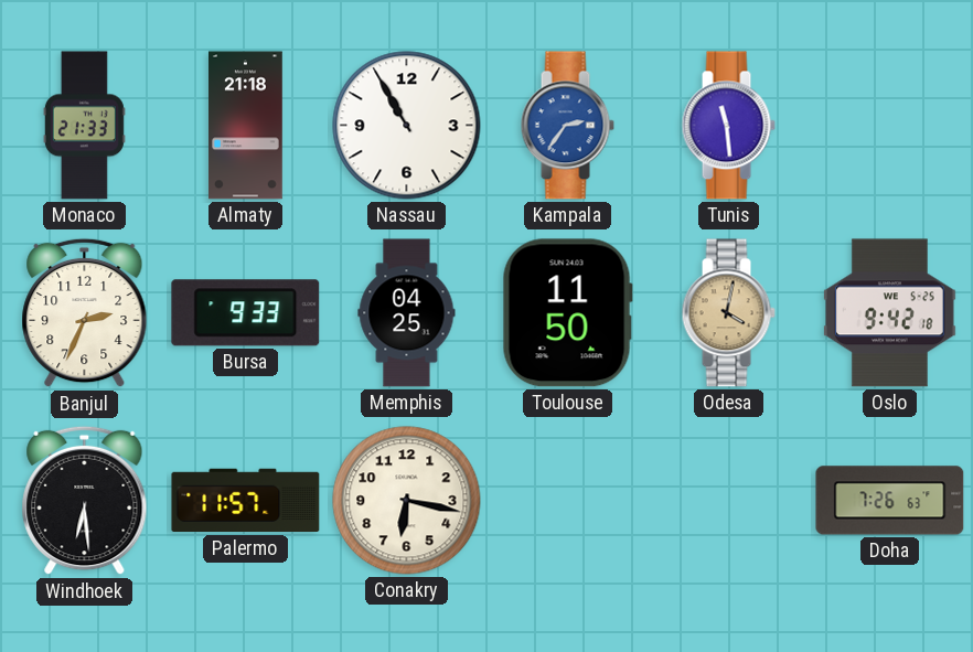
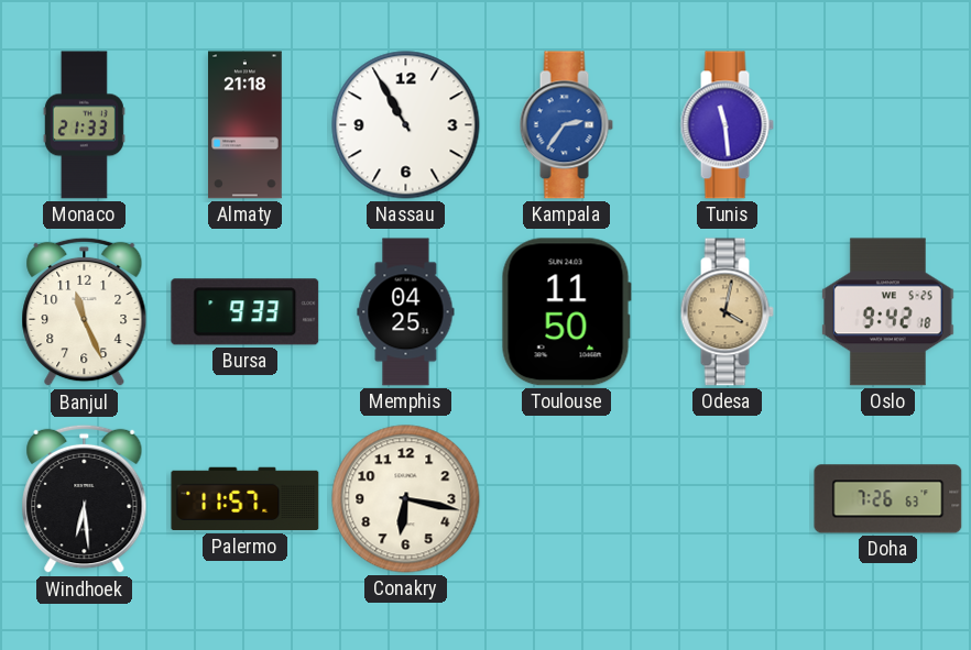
Banjul: 2:34 -> 11:26
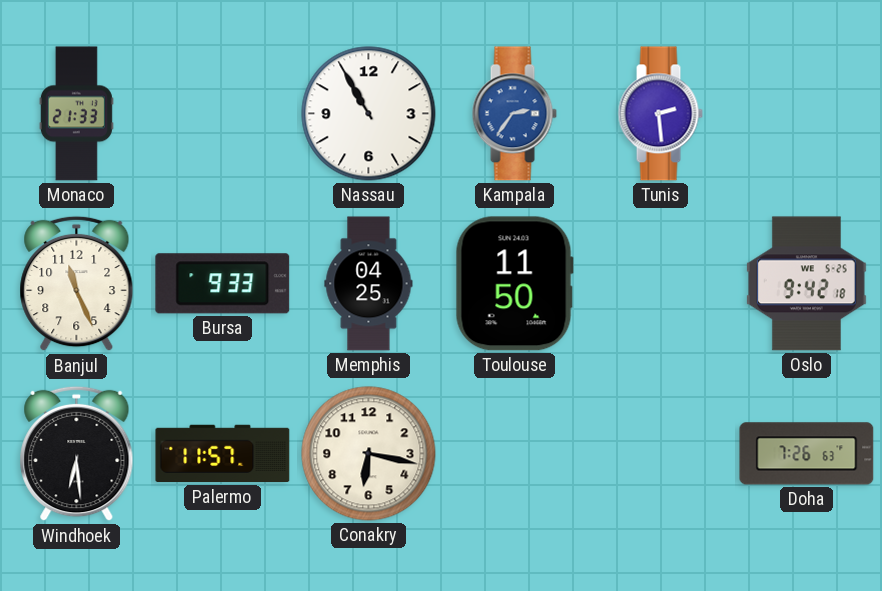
Almaty: 21:18 -> none
Tunis: 11:29 -> 2:29
Odesa: 4:02 -> none
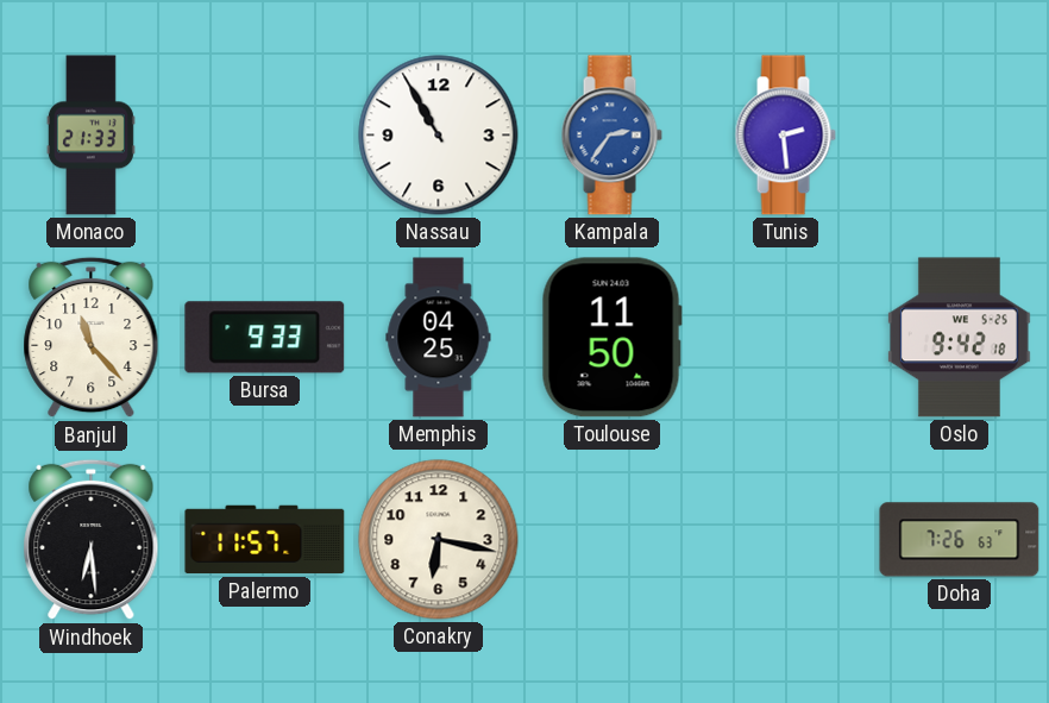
Banjul: 11:26 -> 11:23
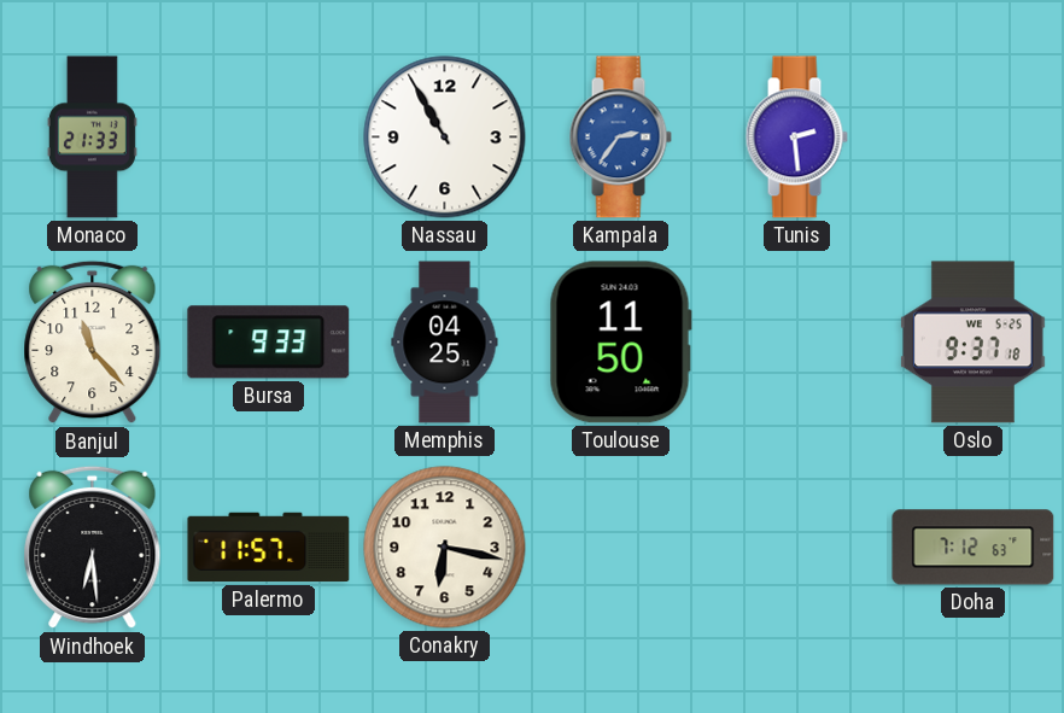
Oslo: 9:42 -> 9:37
Doha: 7:26 -> 7:12
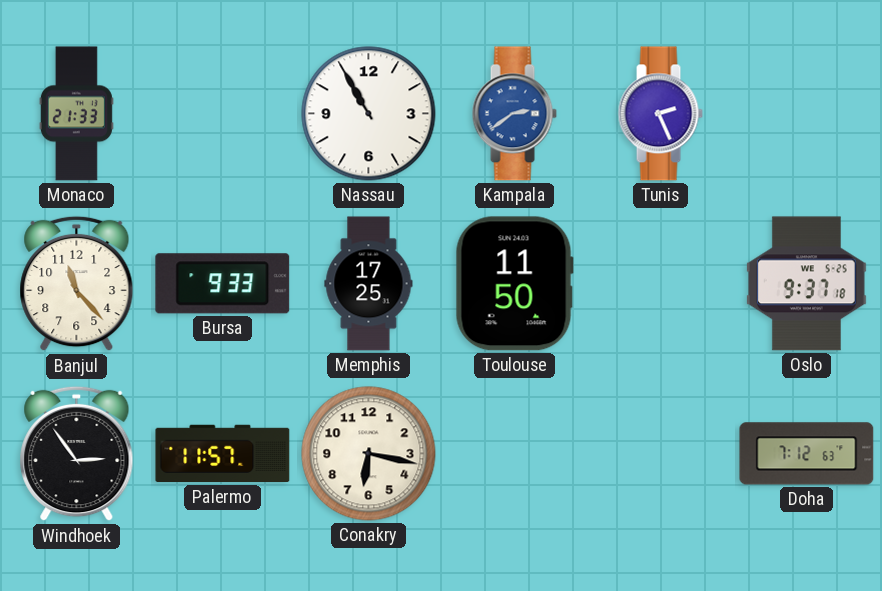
Kampala: 2:36 -> 2:39
Tunis: 2:29 -> 2:26
Memphis: 04:25 -> 17:25
Windhoek: 6:29 -> 2:54
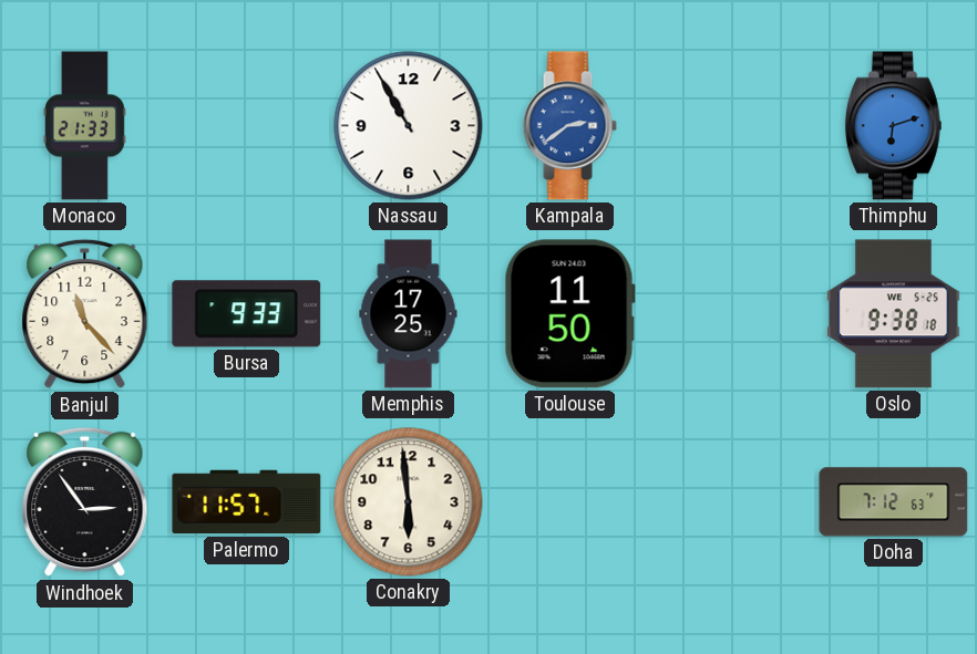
Tunis: 2:26 -> none
Thimphu: none -> 6:12
Oslo: 9:37 -> 9:38
Conakry: 6:17 -> 5:59
